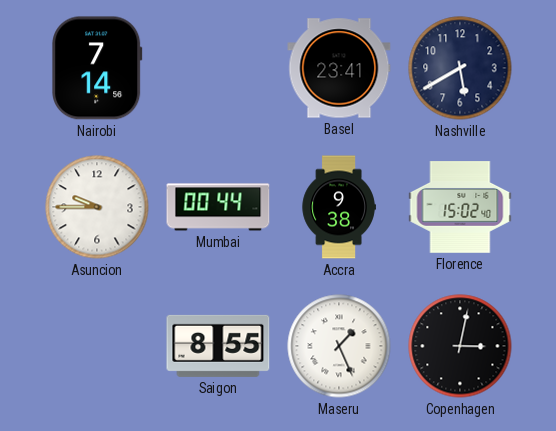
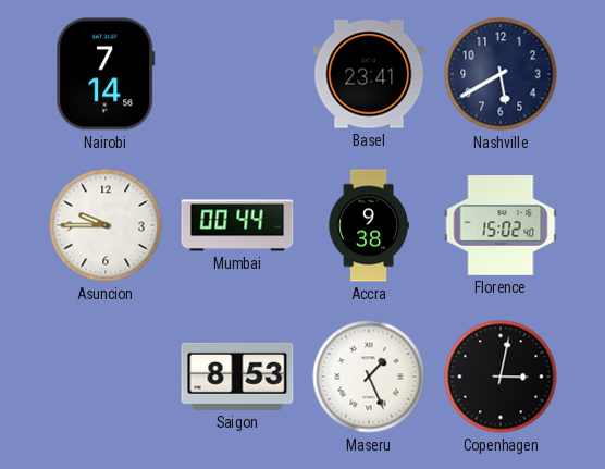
Saigon: 8:55 -> 8:53
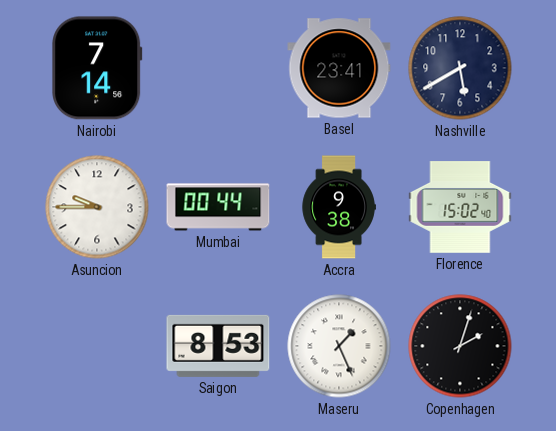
Copenhagen: 3:02 -> 2:03
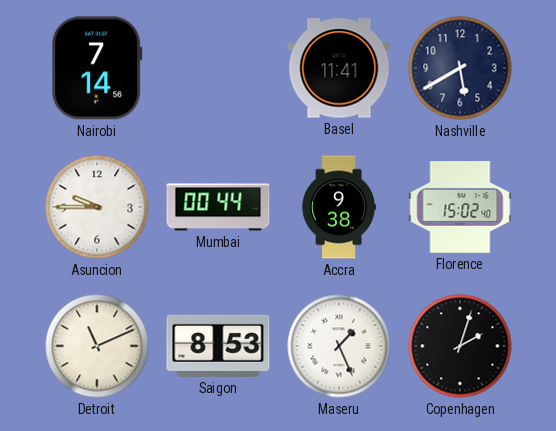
Basel: 23:41 -> 11:41
Detroit: none -> 11:11
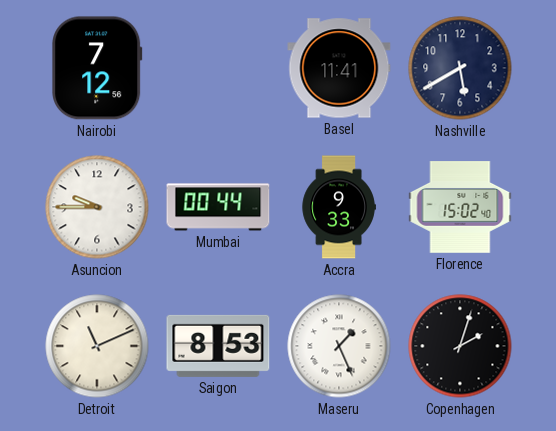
Nairobi: 7:14 -> 7:12
Accra: 9:38 -> 9:33
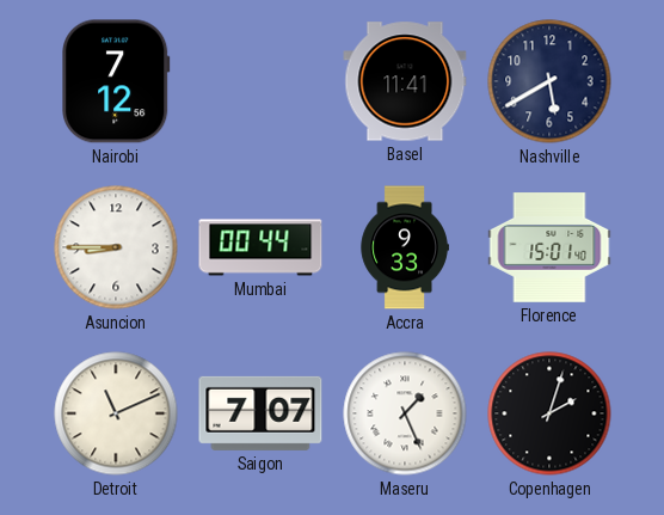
Asuncion: 9:45 -> 8:45
Florence: 15:02 -> 15:01
Saigon: 8:53 -> 7:07
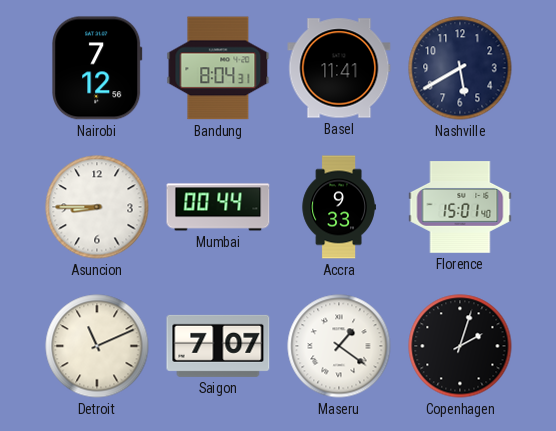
Bandung: none -> 8:04
Maseru: 1:26 -> 1:21
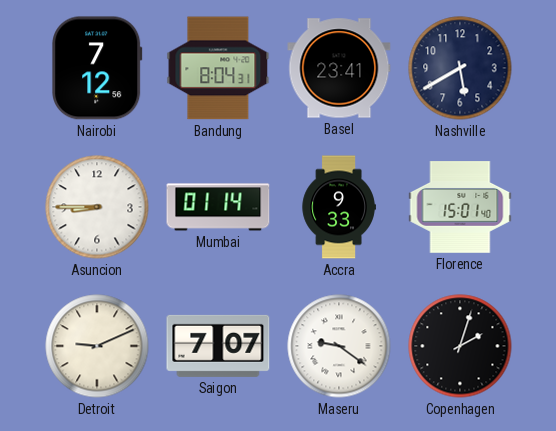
Basel: 11:41 -> 23:41
Mumbai: 00:44 -> 01:14
Detroit: 11:11 -> 9:11
Maseru: 1:21 -> 9:21
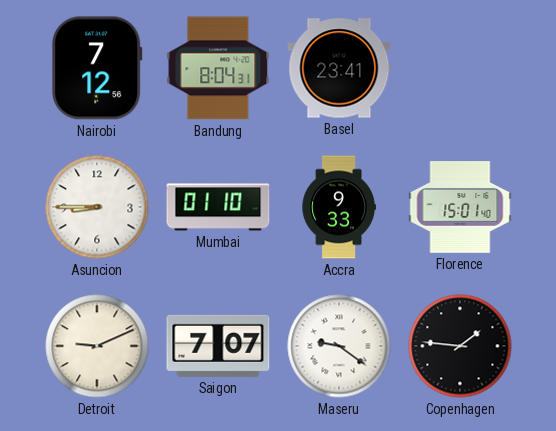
Nashville: 5:40 -> none
Mumbai: 01:14 -> 01:10
Copenhagen: 2:03 -> 1:46
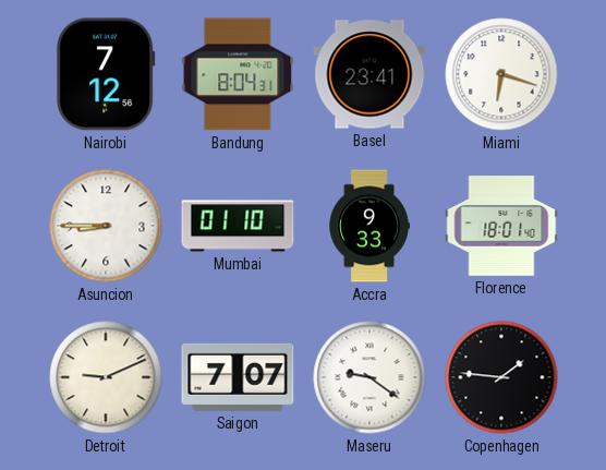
Miami: none -> 6:18
Florence: 15:01 -> 18:01
